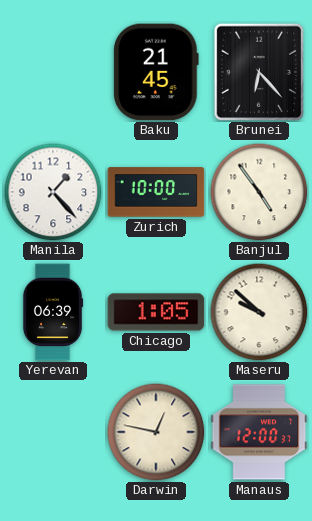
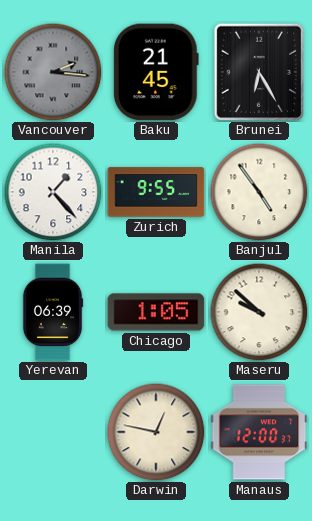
Vancouver: none -> 2:16
Brunei: 6:23 -> 6:25
Zurich: 10:00 -> 9:55
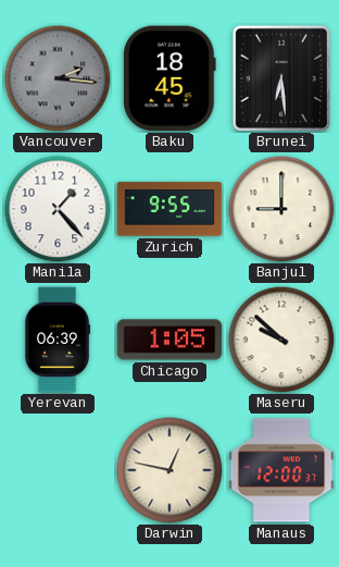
Baku: 21:45 -> 18:45
Brunei: 6:25 -> 6:29
Banjul: 4:54 -> 9:00
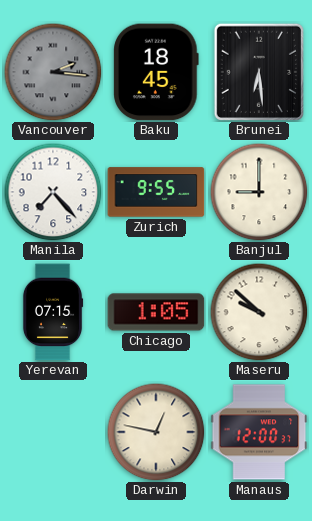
Manila: 1:23 -> 7:23
Yerevan: 06:39 -> 07:15
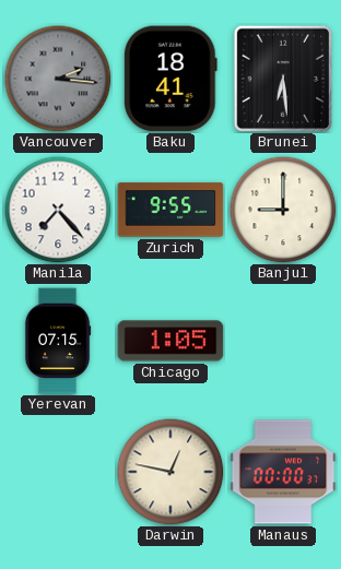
Baku: 18:45 -> 18:41
Maseru: 9:52 -> none
Manaus: 12:00 -> 00:00
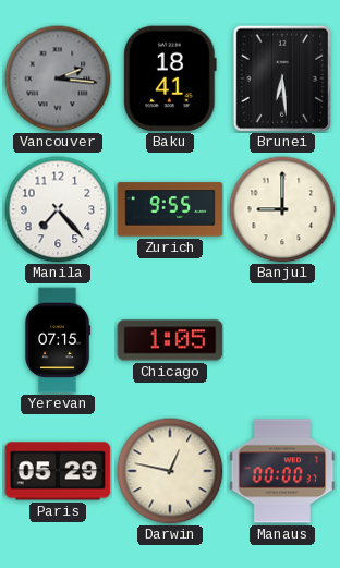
Paris: none -> 05:29
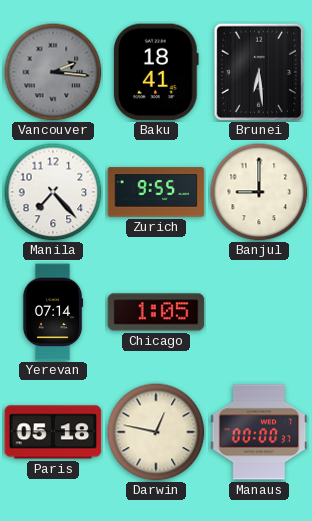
Yerevan: 07:15 -> 07:14
Paris: 05:29 -> 05:18
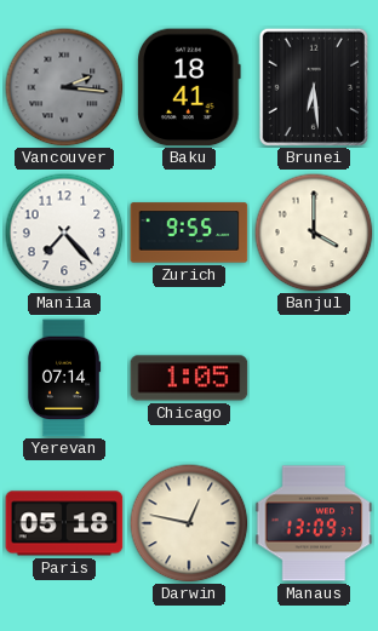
Banjul: 9:00 -> 4:00
Manaus: 00:00 -> 13:09
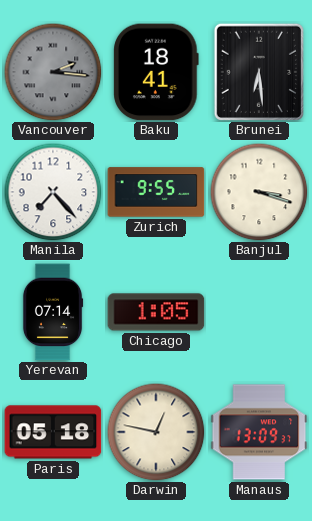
Banjul: 4:00 -> 3:18
